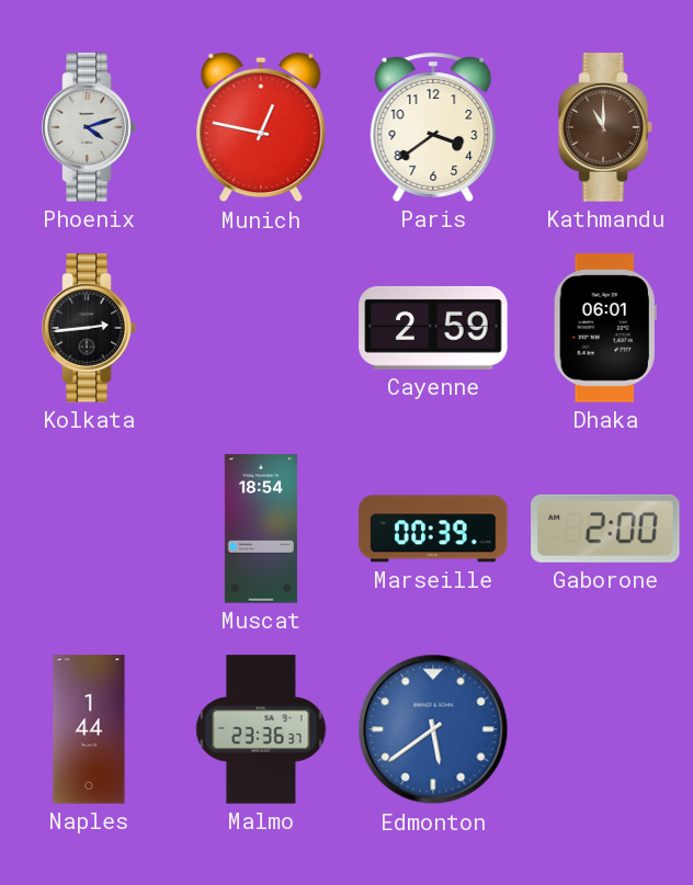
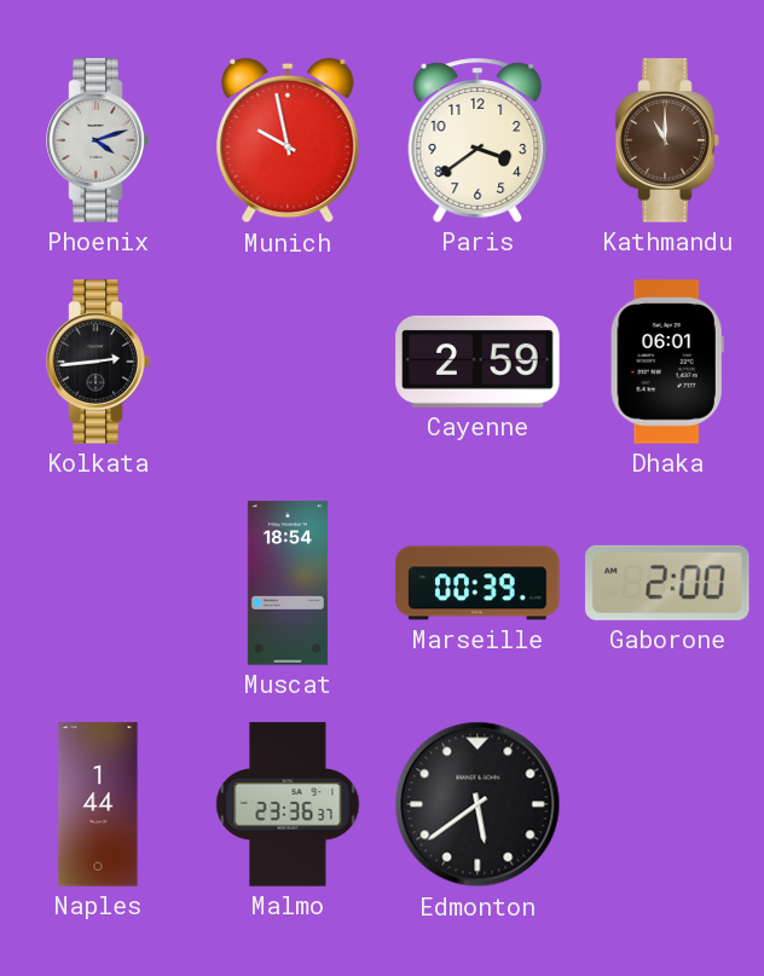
Munich: 12:47 -> 9:58
Edmonton dial: blue -> black
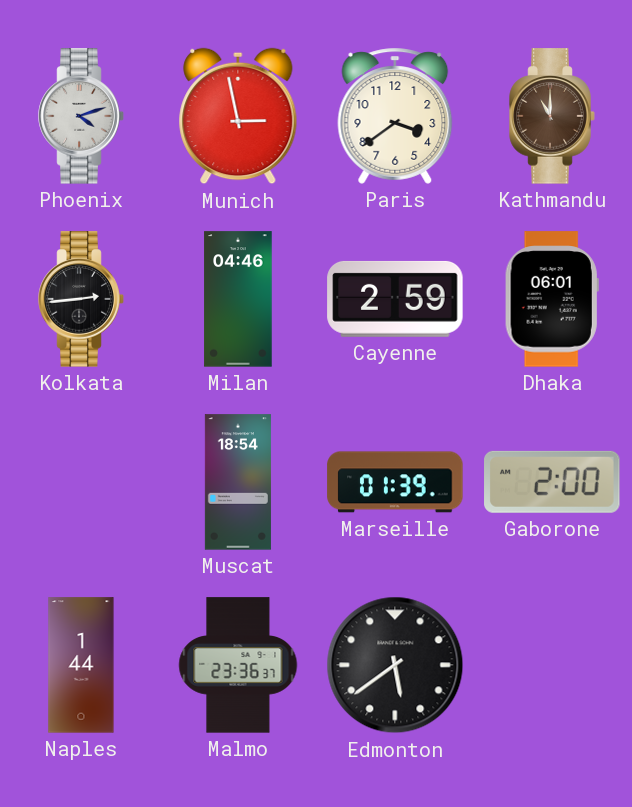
Munich: 9:58 -> 2:58
Milan: none -> 04:46
Marseille: 00:39 -> 01:39
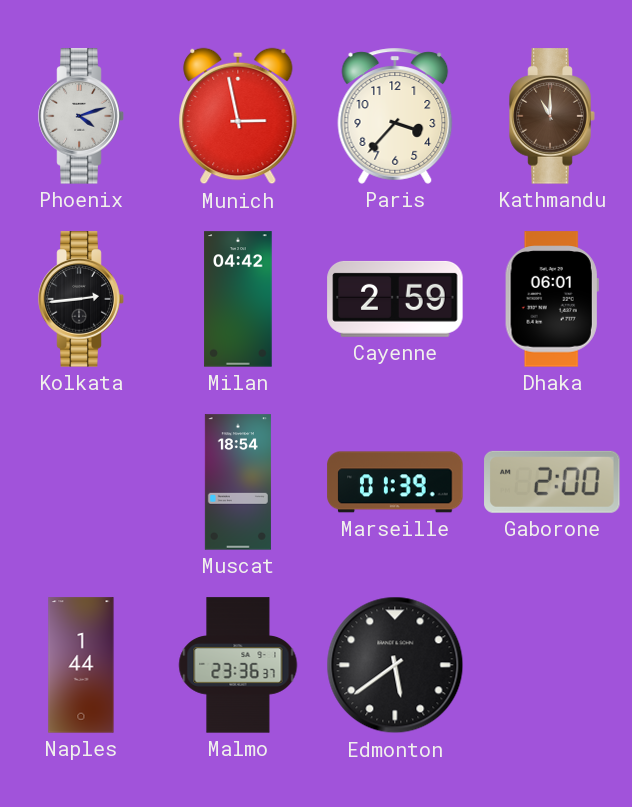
Paris: 3:39 -> 3:37
Milan: 04:46 -> 04:42
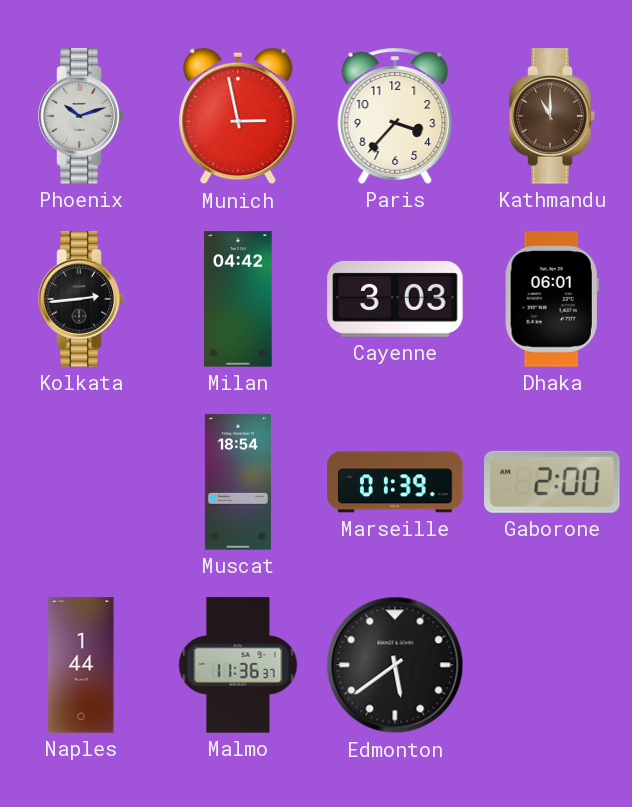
Phoenix: 4:12 -> 10:12
Cayenne: 2:59 -> 3:03
Malmo: 23:36 -> 11:36
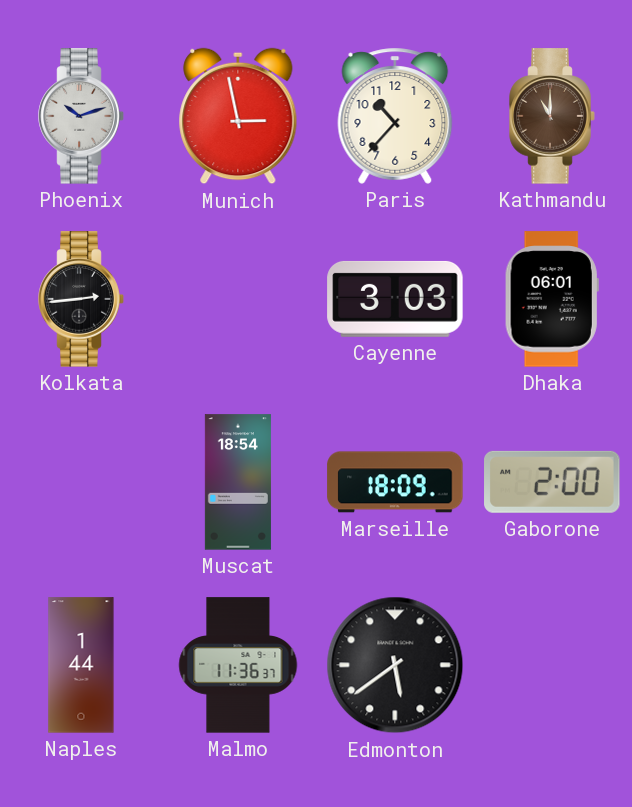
Paris: 3:37 -> 10:37
Milan: 04:42 -> none
Marseille: 01:39 -> 18:09
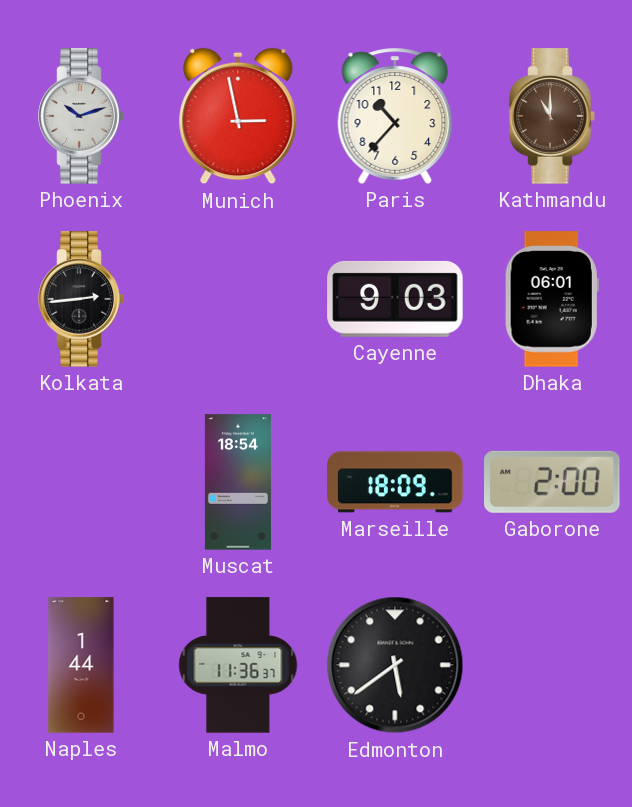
Cayenne: 3:03 -> 9:03
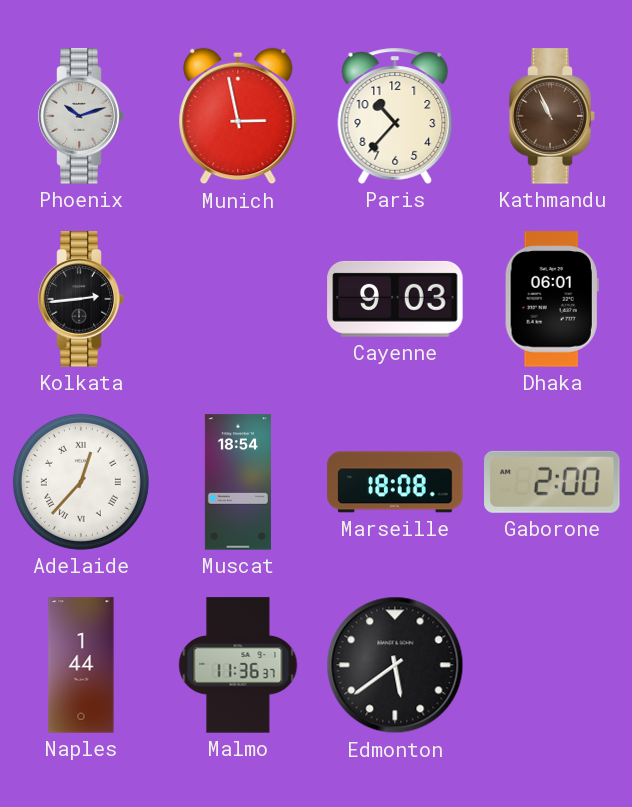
Kathmandu: 11:00 -> 10:56
Adelaide: none -> 12:37
Marseille: 18:09 -> 18:08
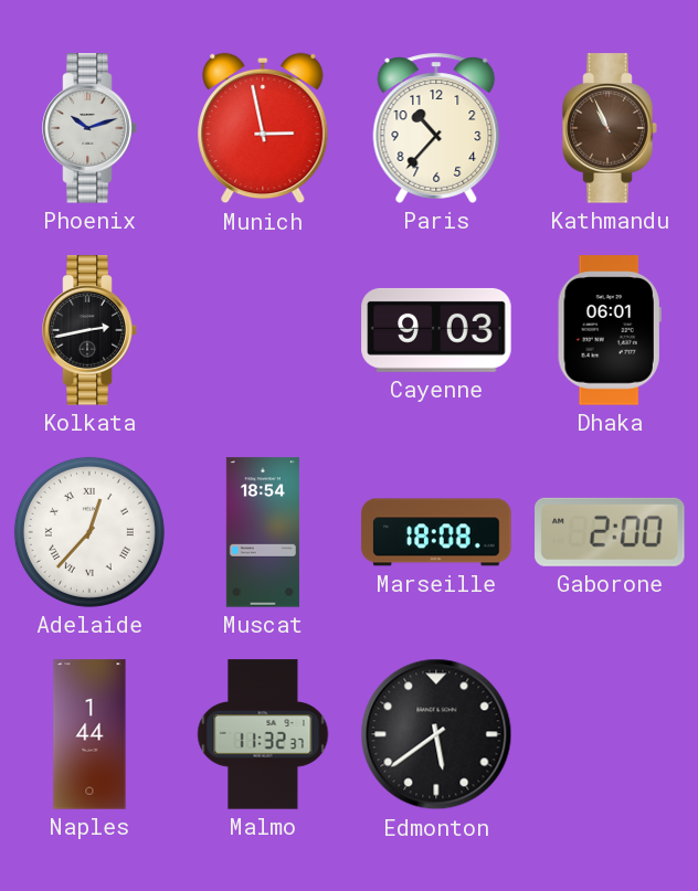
Kolkata: 2:44 -> 2:43
Malmo: 11:36 -> 11:32
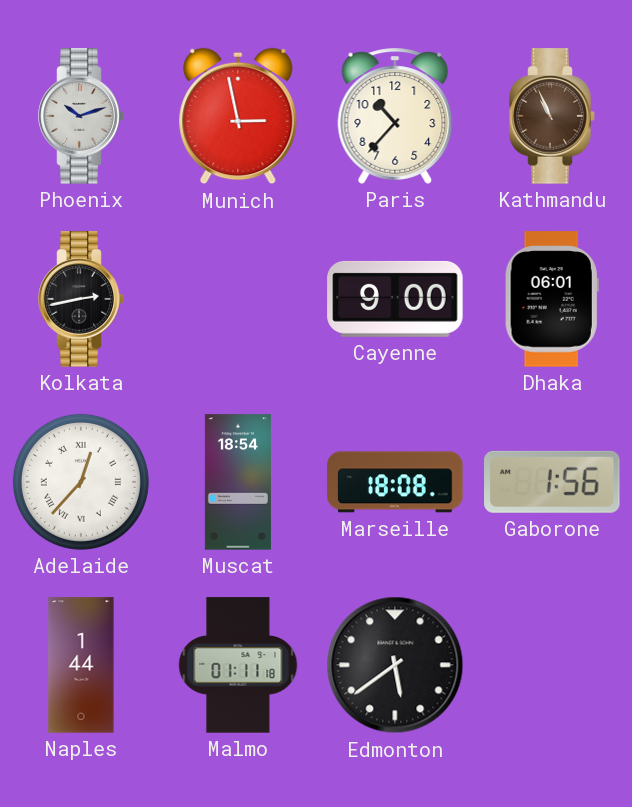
Cayenne: 9:03 -> 9:00
Gaborone: 2:00 -> 1:56
Malmo: 11:32 -> 01:11
